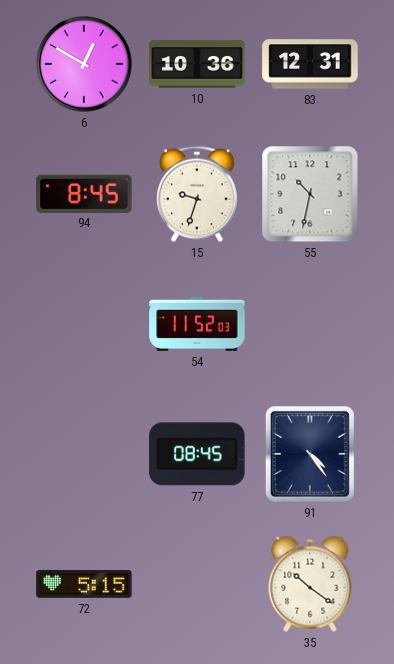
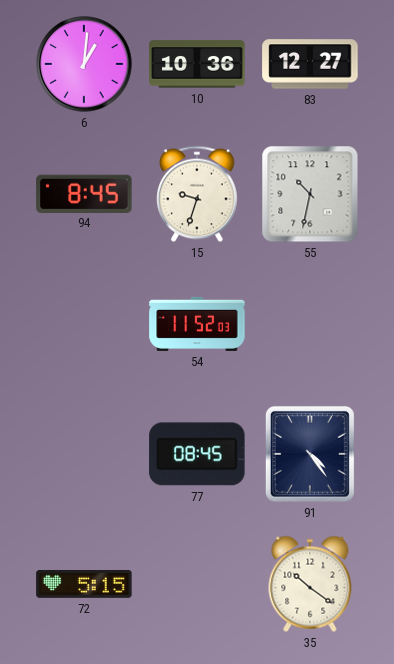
6: 12:50 -> 1:01
83: 12:31 -> 12:27
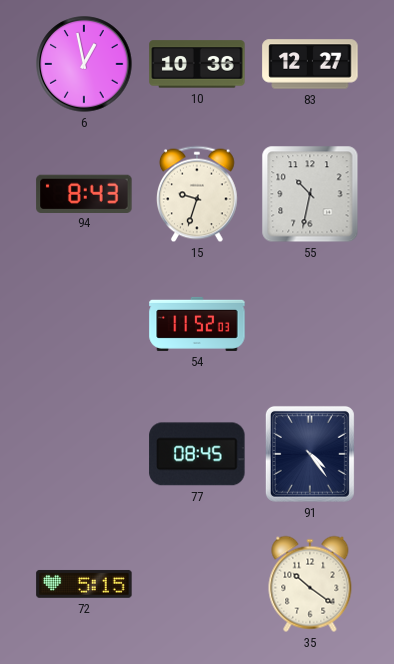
6: 1:01 -> 12:58
94: 8:45 -> 8:43
